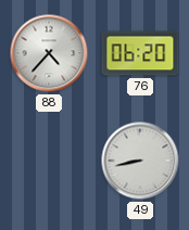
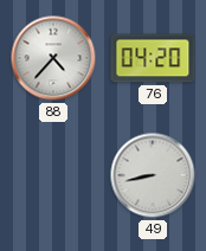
76: 06:20 -> 04:20
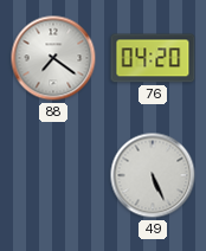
88: 4:37 -> 7:21
49: 8:43 -> 5:26
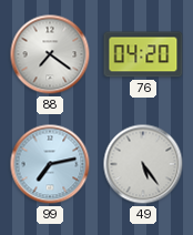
99: none -> 7:13
49: 5:26 -> 5:24
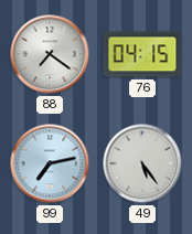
76: 04:20 -> 04:15
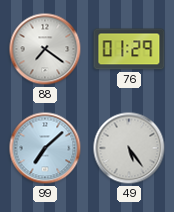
76: 04:15 -> 01:29
99: 7:13 -> 7:08
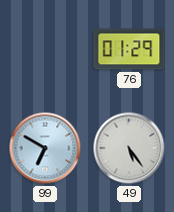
88: 7:21 -> none
99: 7:08 -> 6:50
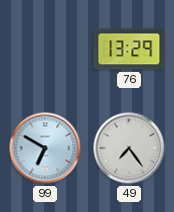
76: 01:29 -> 13:29
49: 5:24 -> 7:24
